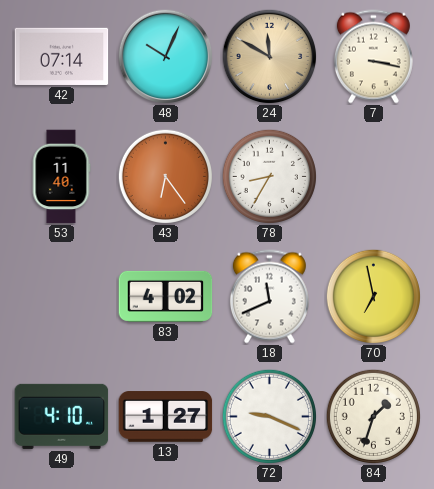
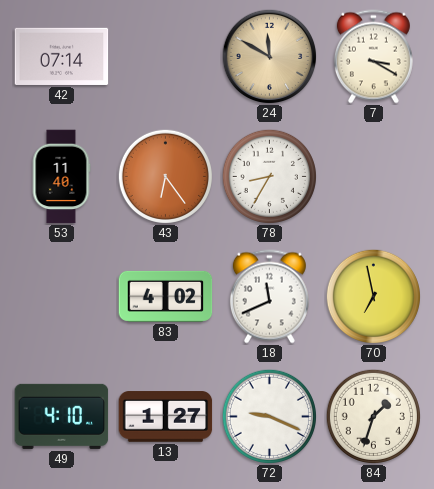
48: 10:04 -> none
7: 3:17 -> 3:20
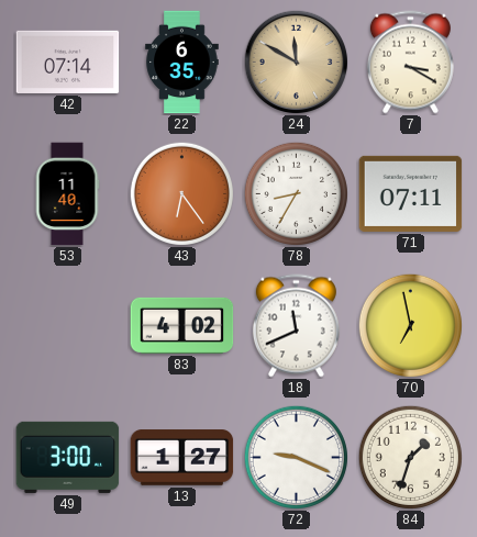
22: none -> 6:35
71: none -> 07:11
49: 4:10 -> 3:00
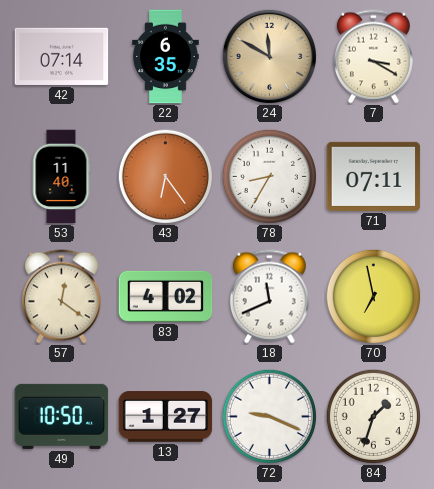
57: none -> 12:21
49: 3:00 -> 10:50
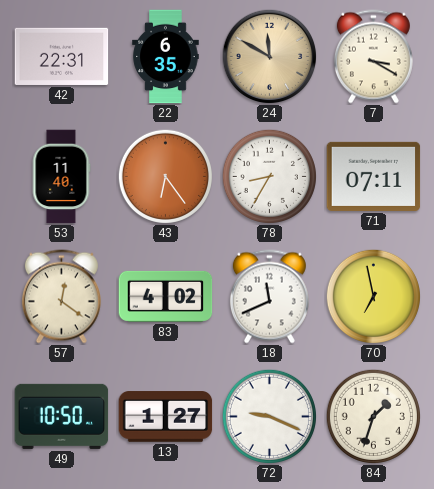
42: 07:14 -> 22:31
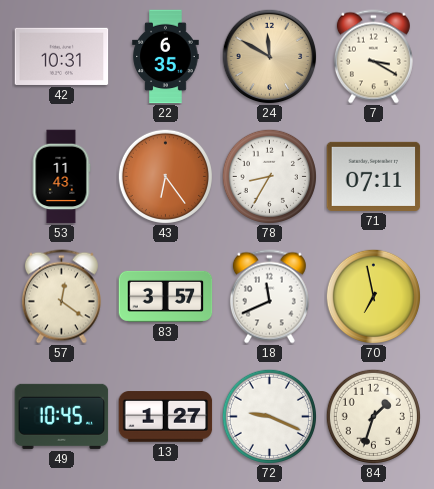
42: 22:31 -> 10:31
53: 11:40 -> 11:43
83: 4:02 -> 3:57
49: 10:50 -> 10:45
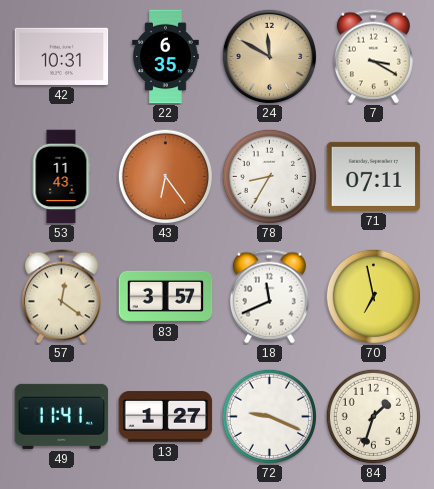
49: 10:45 -> 11:41
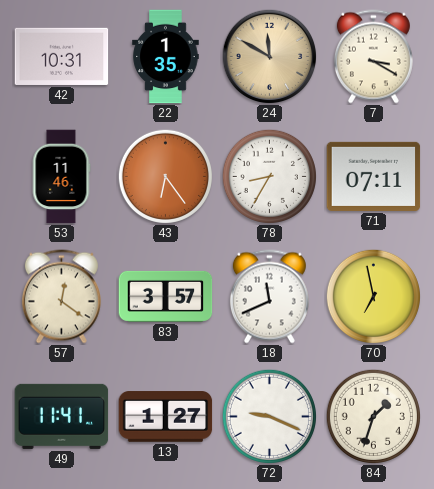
22: 6:35 -> 1:35
53: 11:43 -> 11:46
